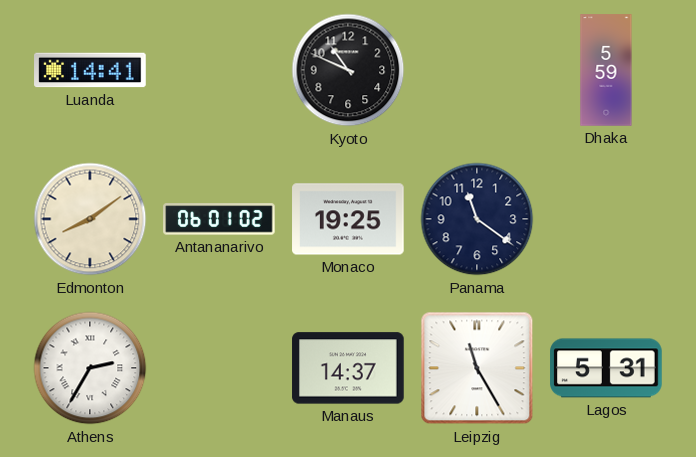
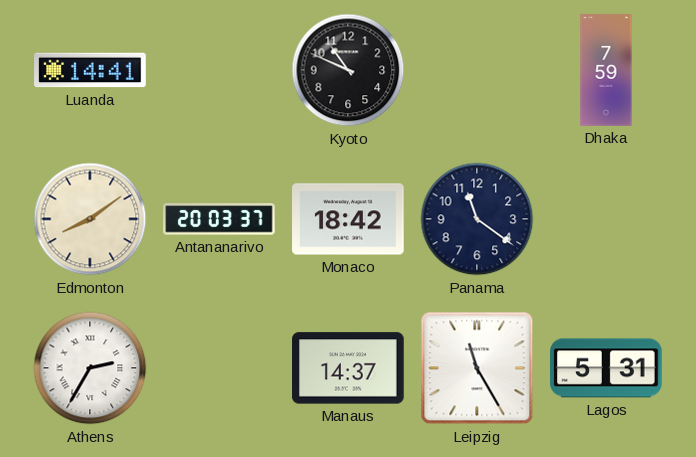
Dhaka: 5:59 -> 7:59
Antananarivo: 06:01 -> 20:03
Monaco: 19:25 -> 18:42
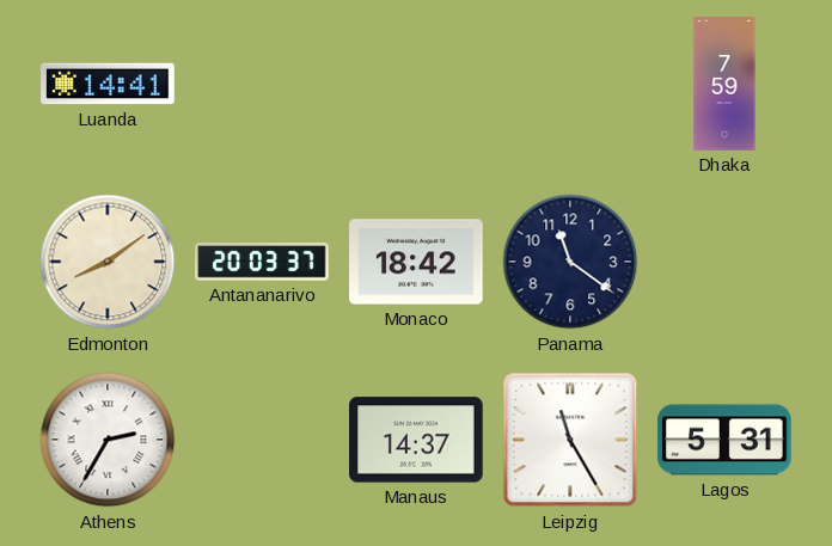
Kyoto: 10:49 -> none
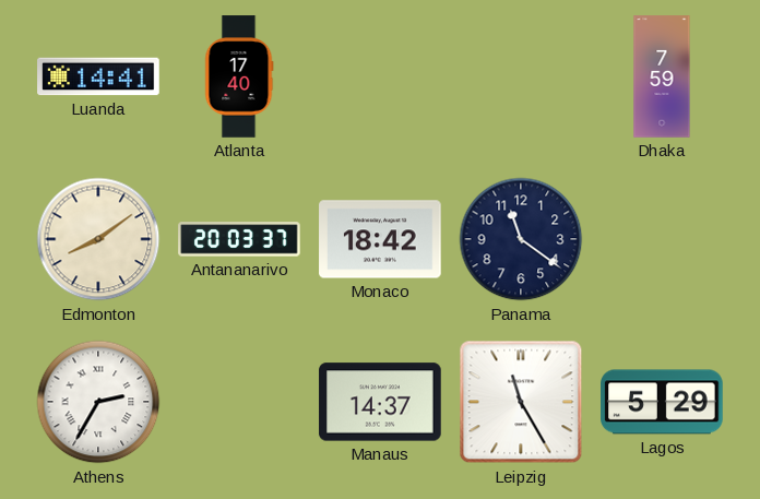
Atlanta: none -> 17:40
Lagos: 5:31 -> 5:29
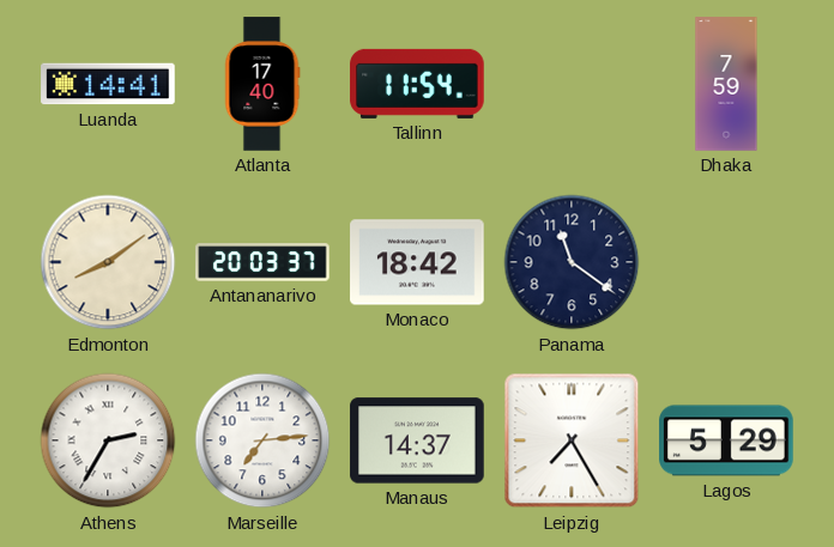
Tallinn: none -> 11:54
Marseille: none -> 7:14
Leipzig: 11:25 -> 7:25
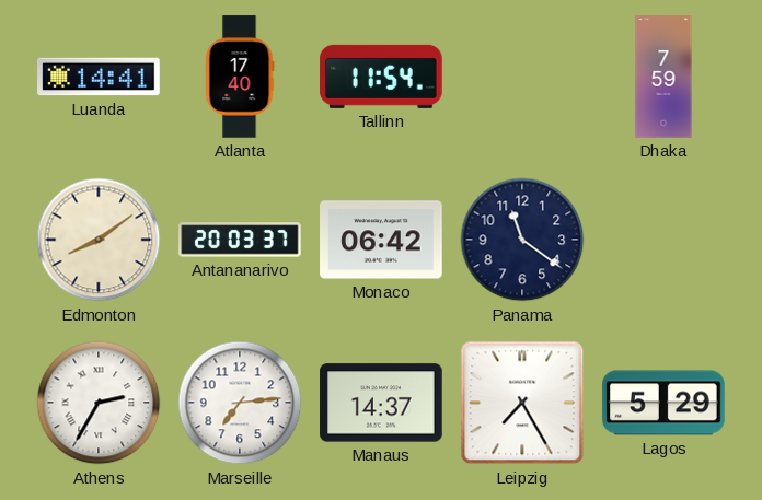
Monaco: 18:42 -> 06:42
